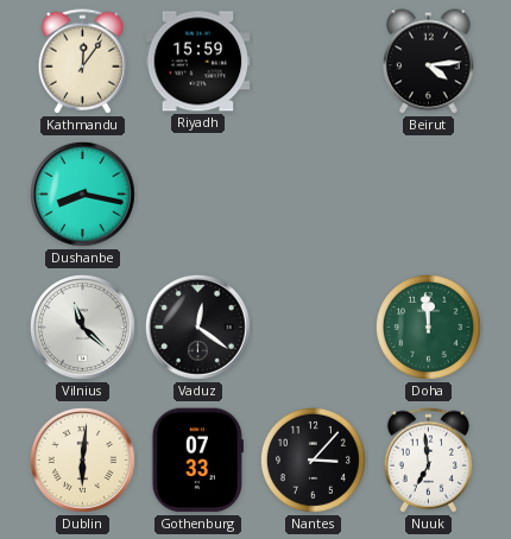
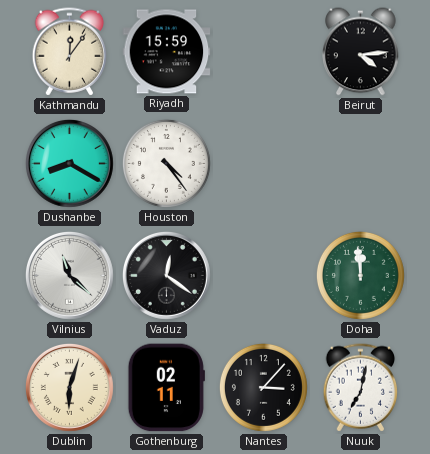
Dushanbe: 8:17 -> 8:20
Houston: none -> 4:24
Dublin: 6:01 -> 6:03
Gothenburg: 07:33 -> 02:11
Nuuk: 6:59 -> 7:02
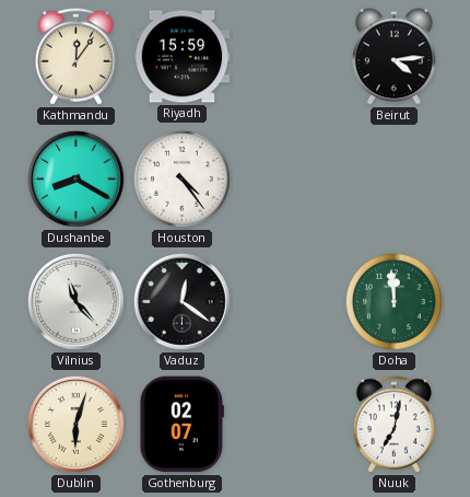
Vilnius: 11:22 -> 11:23
Gothenburg: 02:11 -> 02:07
Nantes: 3:07 -> none
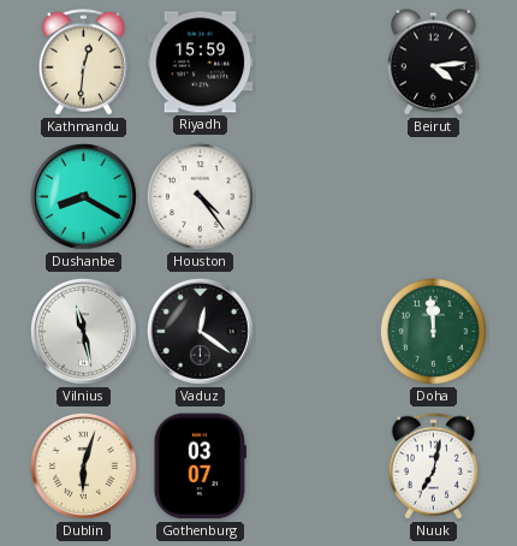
Kathmandu: 12:06 -> 12:31
Vilnius: 11:23 -> 11:28
Gothenburg: 02:07 -> 03:07
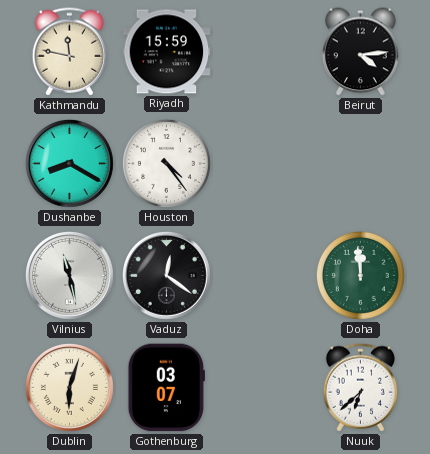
Kathmandu: 12:31 -> 11:47
Nuuk: 7:02 -> 6:38
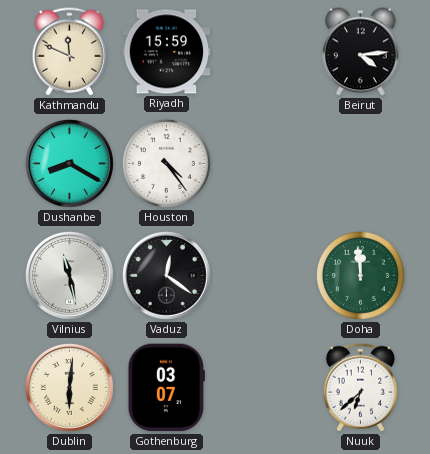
Kathmandu: 11:47 -> 11:49
Dublin: 6:03 -> 6:01
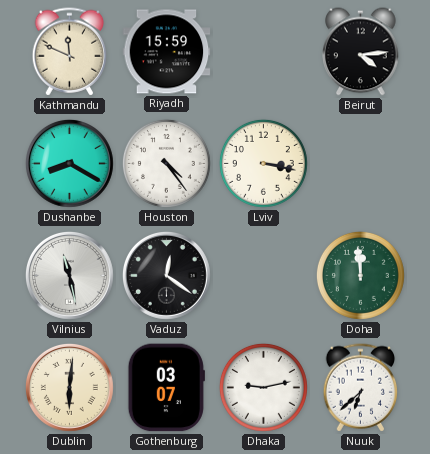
Lviv: none -> 3:17
Dhaka: none -> 9:13
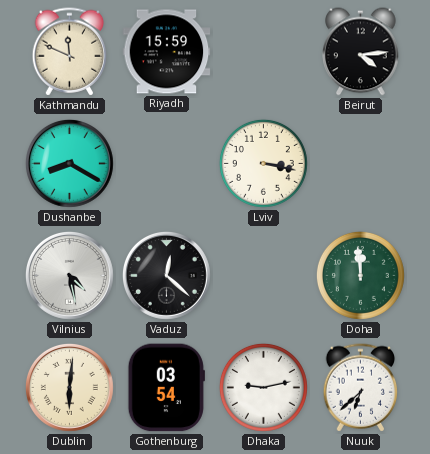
Houston: 4:24 -> none
Vilnius: 11:28 -> 4:28
Vaduz: 12:21 -> 12:22
Gothenburg: 03:07 -> 03:54
